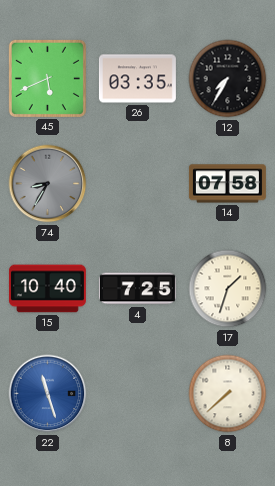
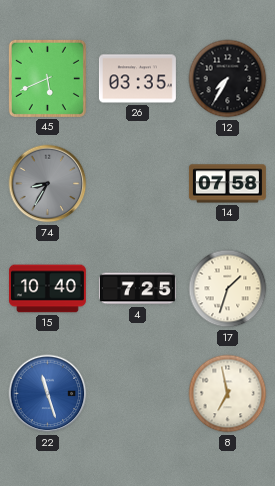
8: 7:38 -> 6:58
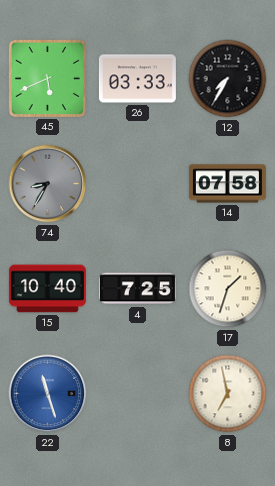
26: 03:35 -> 03:33
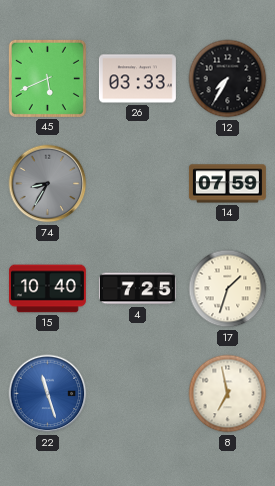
14: 07:58 -> 07:59
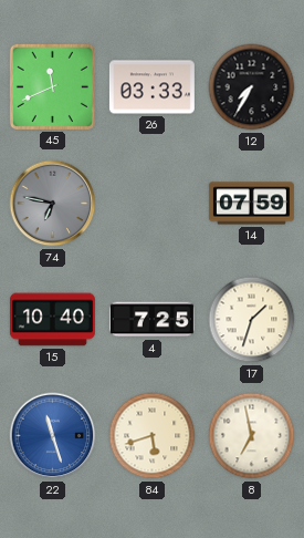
45: 5:41 -> 11:41
74: 8:35 -> 6:47
84: none -> 5:42
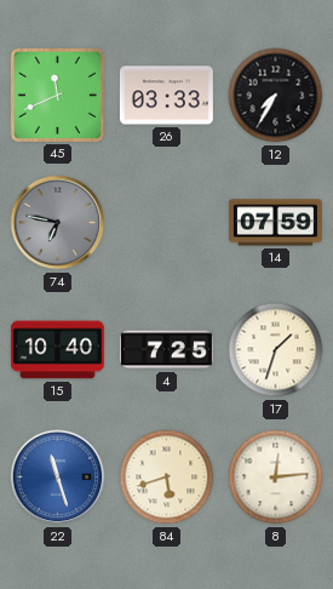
8: 6:58 -> 12:14
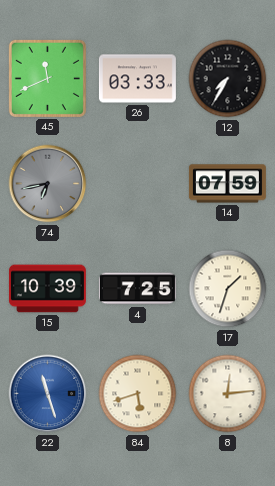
74: 6:47 -> 6:43
15: 10:40 -> 10:39
